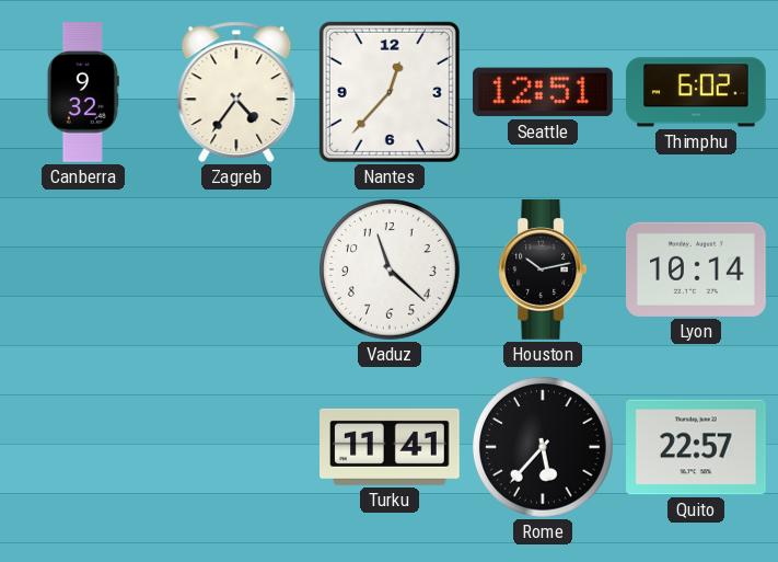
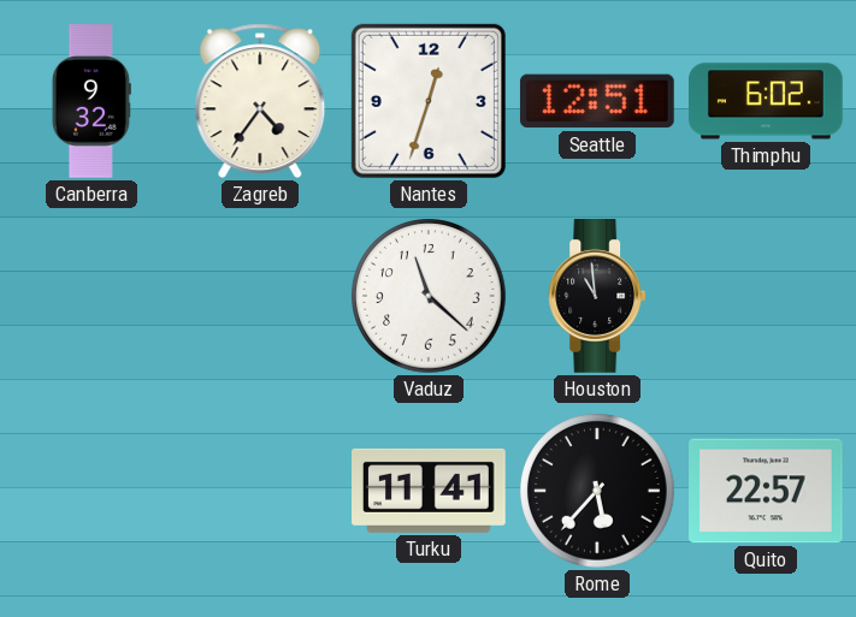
Nantes: 12:37 -> 12:33
Houston: 10:13 -> 10:59
Lyon: 10:14 -> none
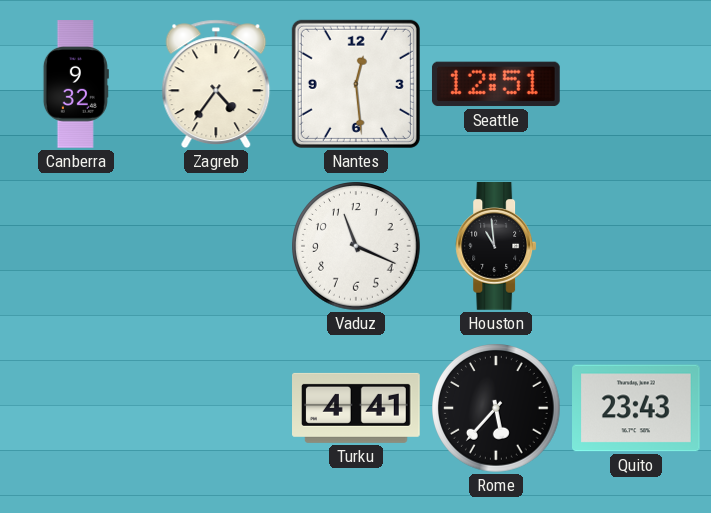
Nantes: 12:33 -> 12:29
Thimphu: 6:02 -> none
Vaduz: 11:22 -> 11:19
Turku: 11:41 -> 4:41
Quito: 22:57 -> 23:43
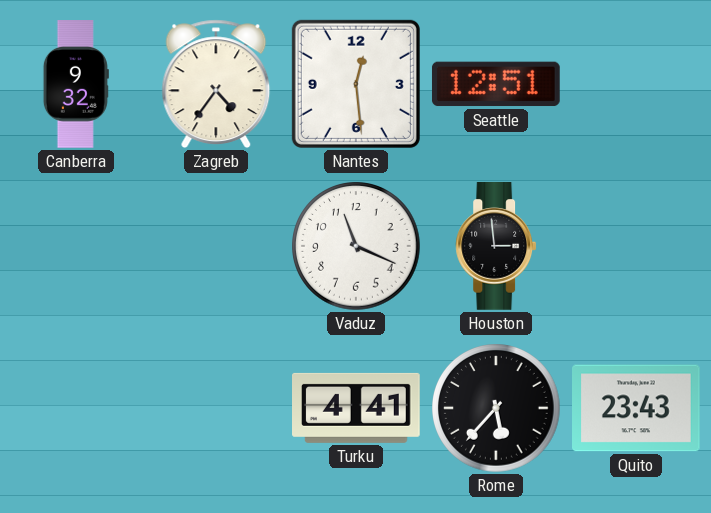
Houston: 10:59 -> 2:59
